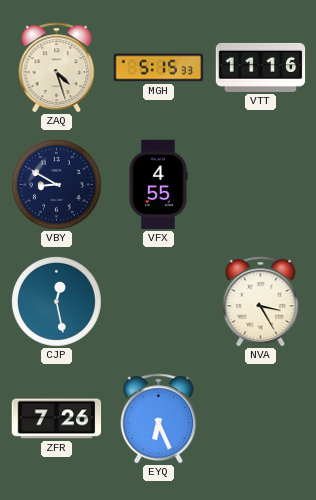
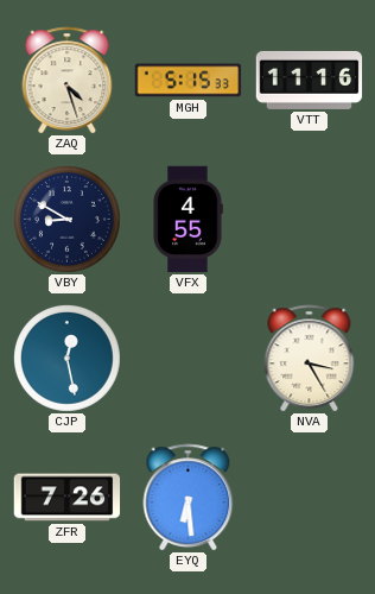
EYQ: 6:26 -> 6:29
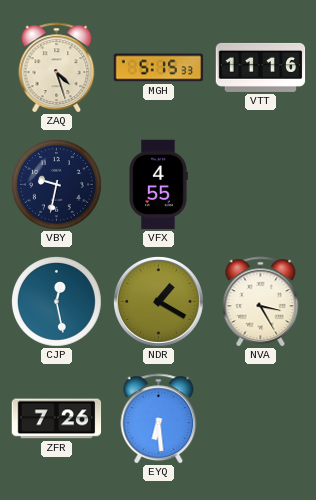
VBY: 8:50 -> 9:32
NDR: none -> 1:20
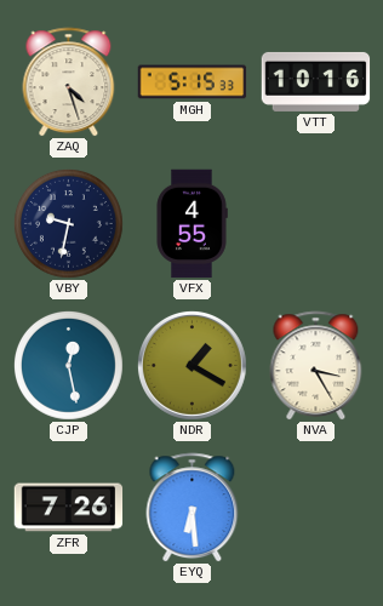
VTT: 11:16 -> 10:16
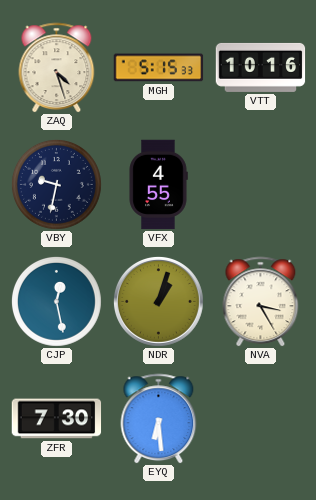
NDR: 1:20 -> 1:03
ZFR: 7:26 -> 7:30
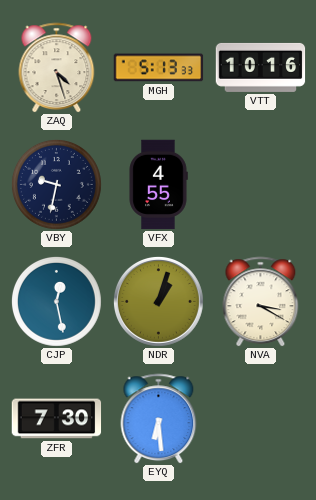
MGH: 5:15 -> 5:13
NVA: 3:25 -> 3:20
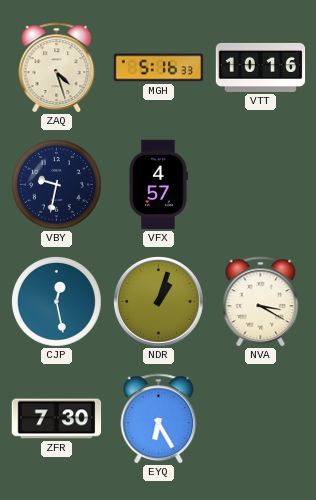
MGH: 5:13 -> 5:16
VFX: 4:55 -> 4:57
EYQ: 6:29 -> 6:25
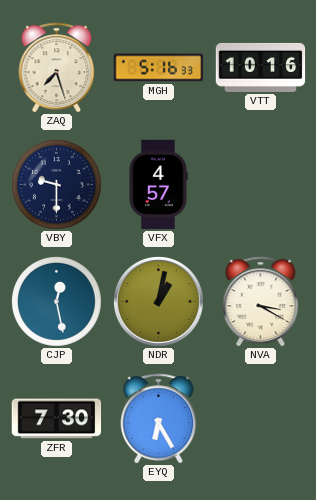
ZAQ: 4:27 -> 7:27
VBY: 9:32 -> 9:30
NDR: 1:03 -> 1:02
